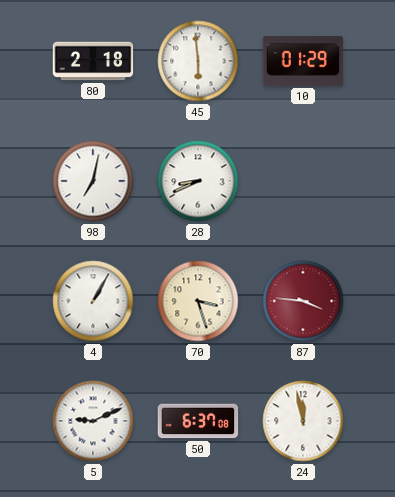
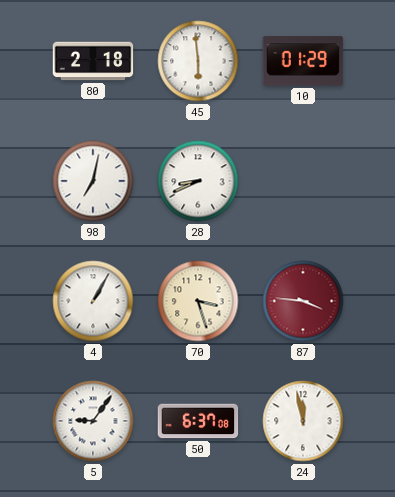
5: 9:11 -> 9:06
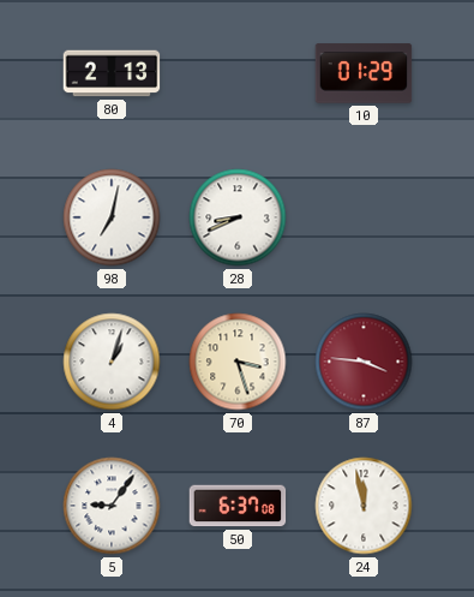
80: 2:18 -> 2:13
45: 5:59 -> none
4: 1:05 -> 1:03
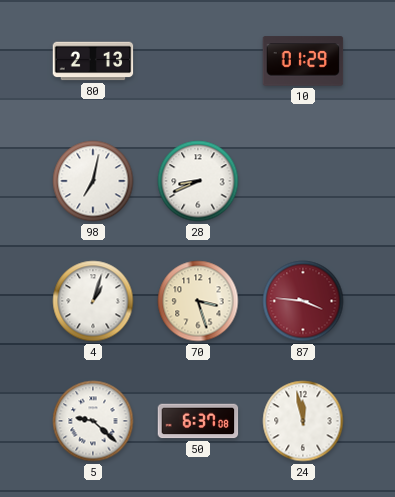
5: 9:06 -> 9:22
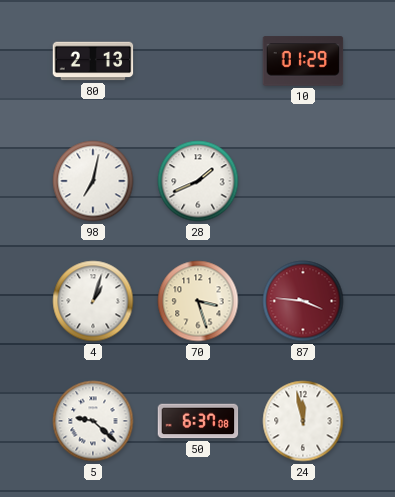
28: 8:41 -> 1:41
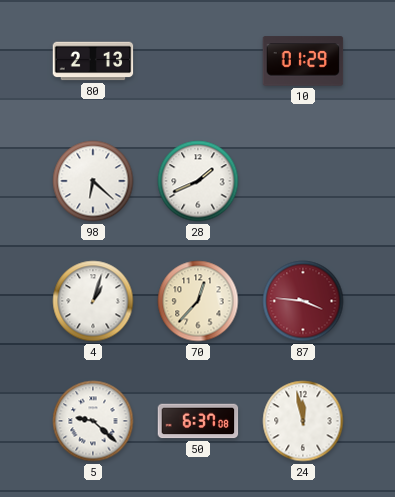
98: 7:02 -> 6:22
70: 3:27 -> 12:37
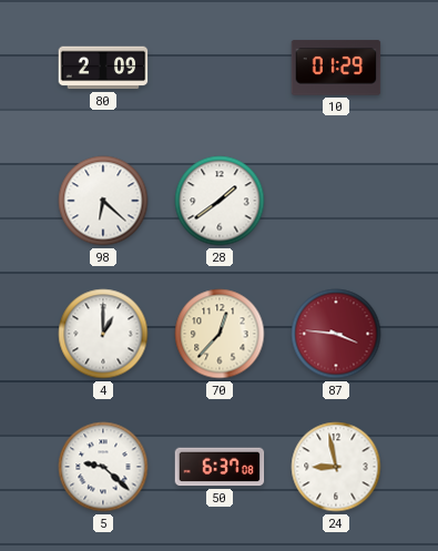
80: 2:13 -> 2:09
28: 1:41 -> 1:39
4: 1:03 -> 1:00
24: 11:58 -> 8:58
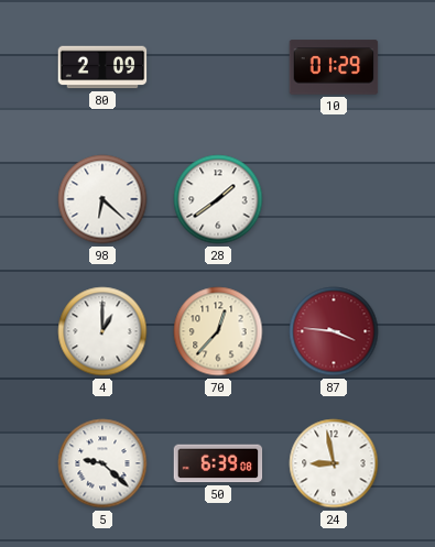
50: 6:37 -> 6:39
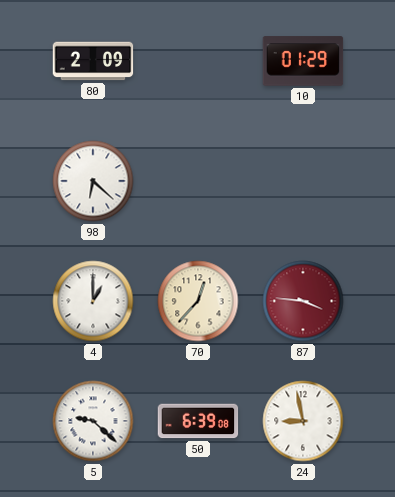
28: 1:39 -> none
